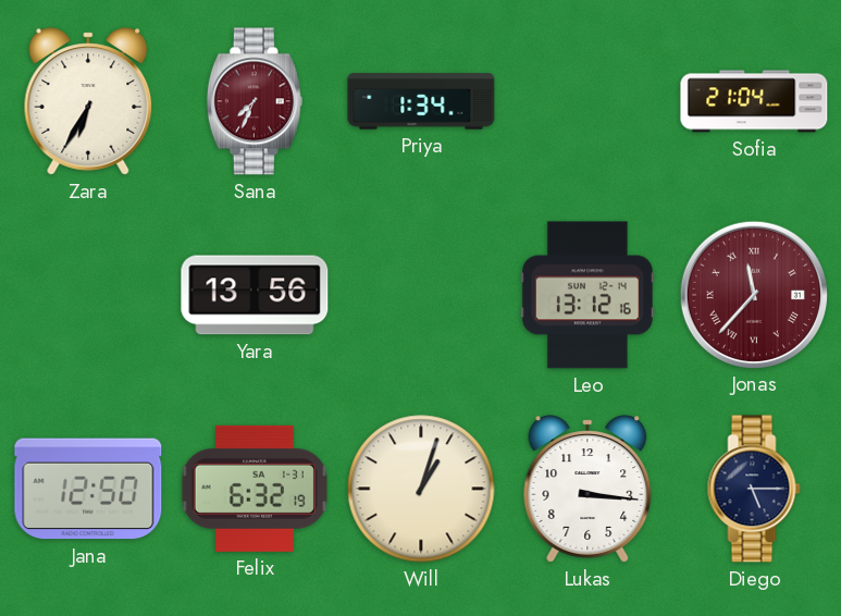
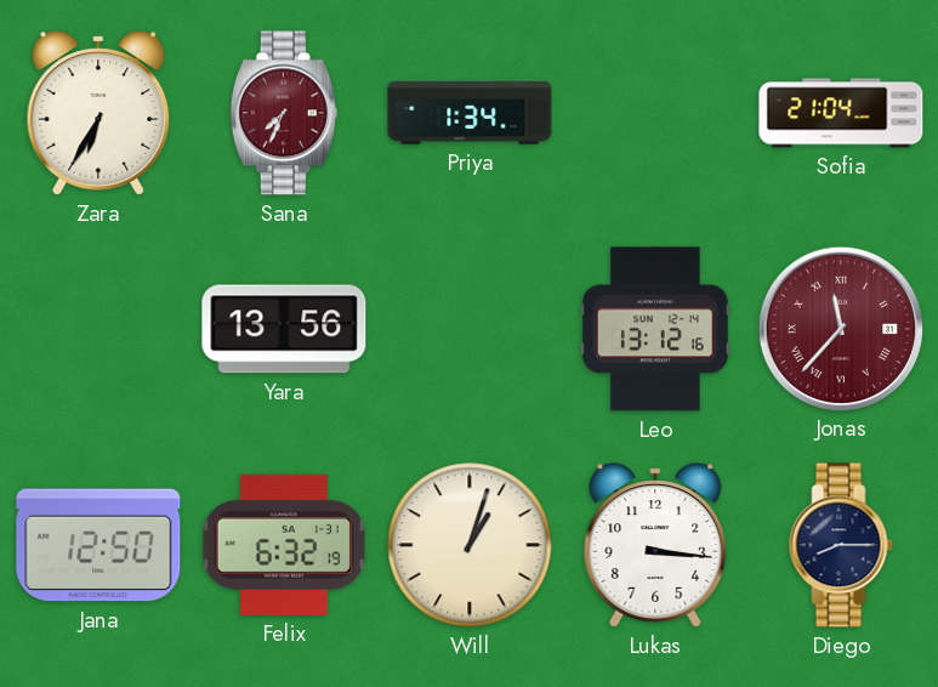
Diego: 5:15 -> 8:15
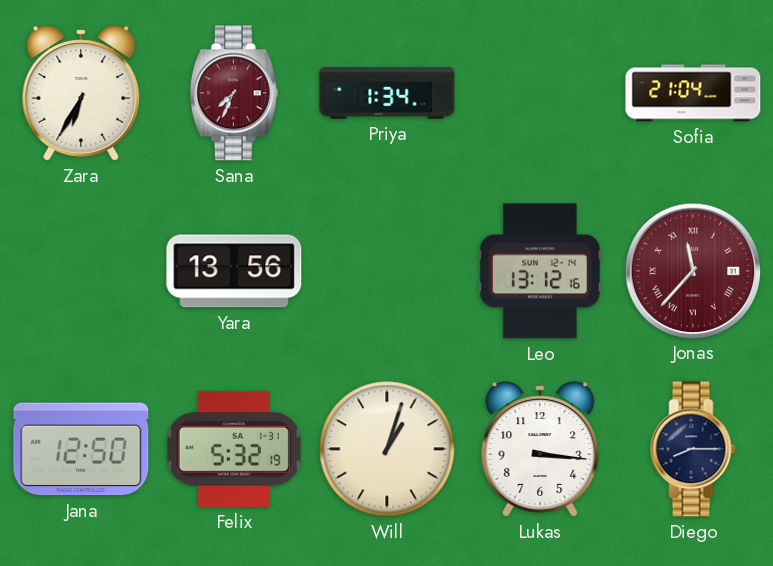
Felix: 6:32 -> 5:32
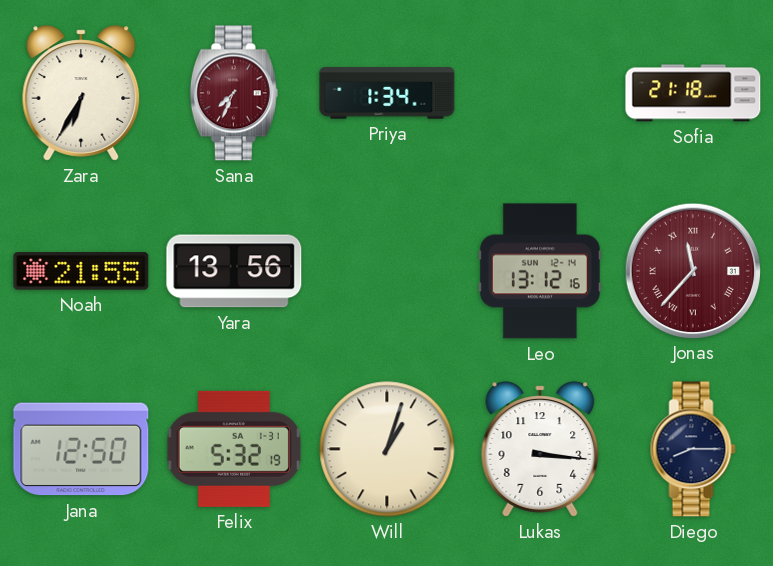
Sofia: 21:04 -> 21:18
Noah: none -> 21:55
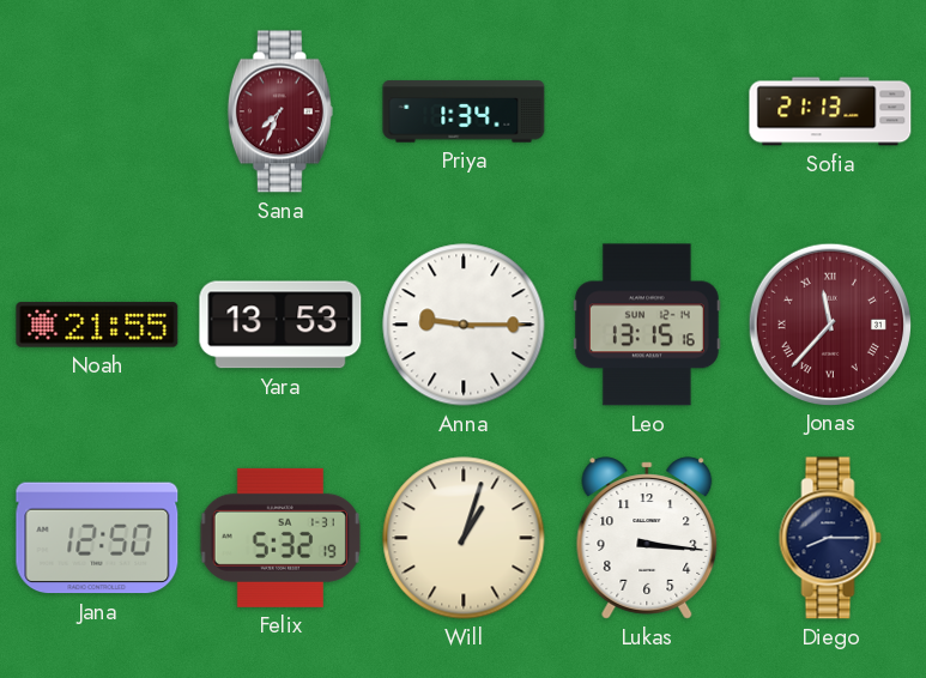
Zara: 6:35 -> none
Sofia: 21:18 -> 21:13
Yara: 13:56 -> 13:53
Anna: none -> 9:15
Leo: 13:12 -> 13:15
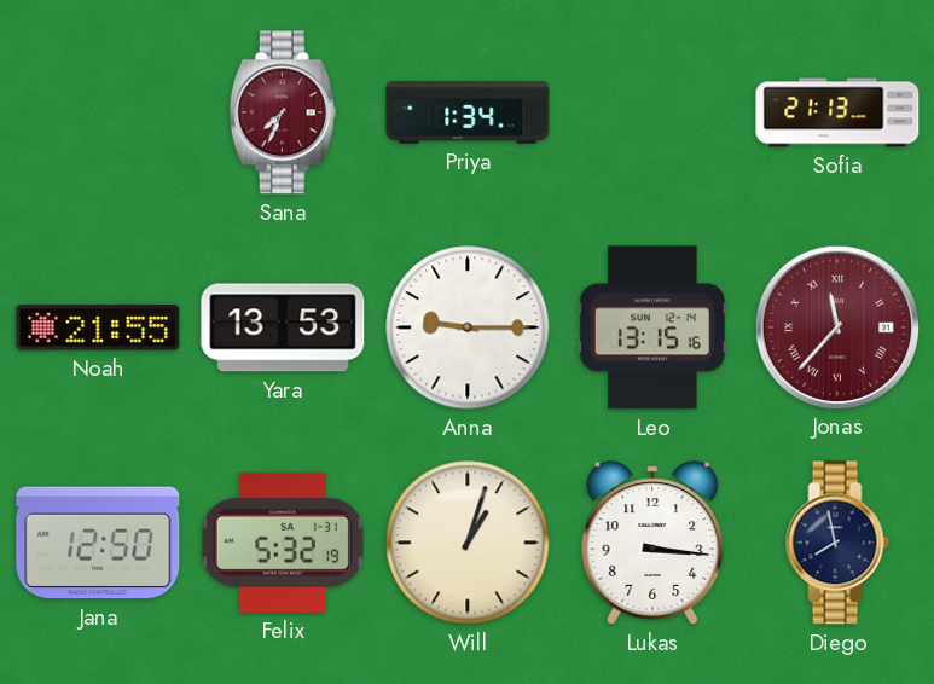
Diego: 8:15 -> 7:58
